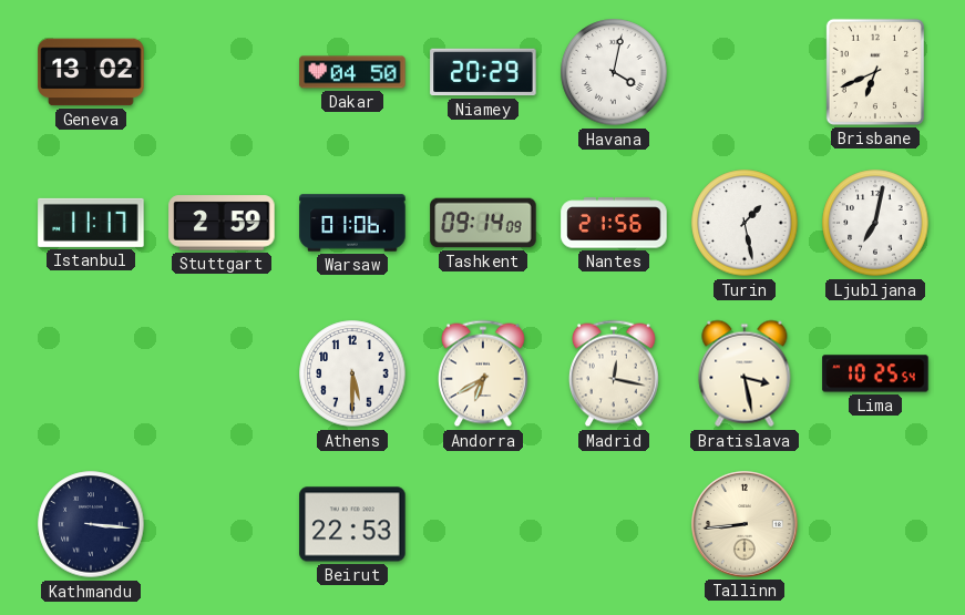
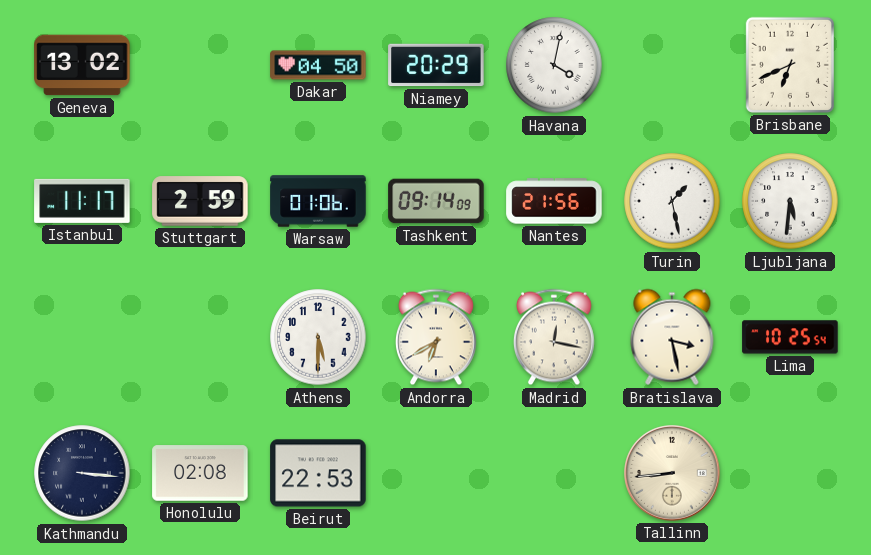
Ljubljana: 7:02 -> 5:31
Honolulu: none -> 02:08
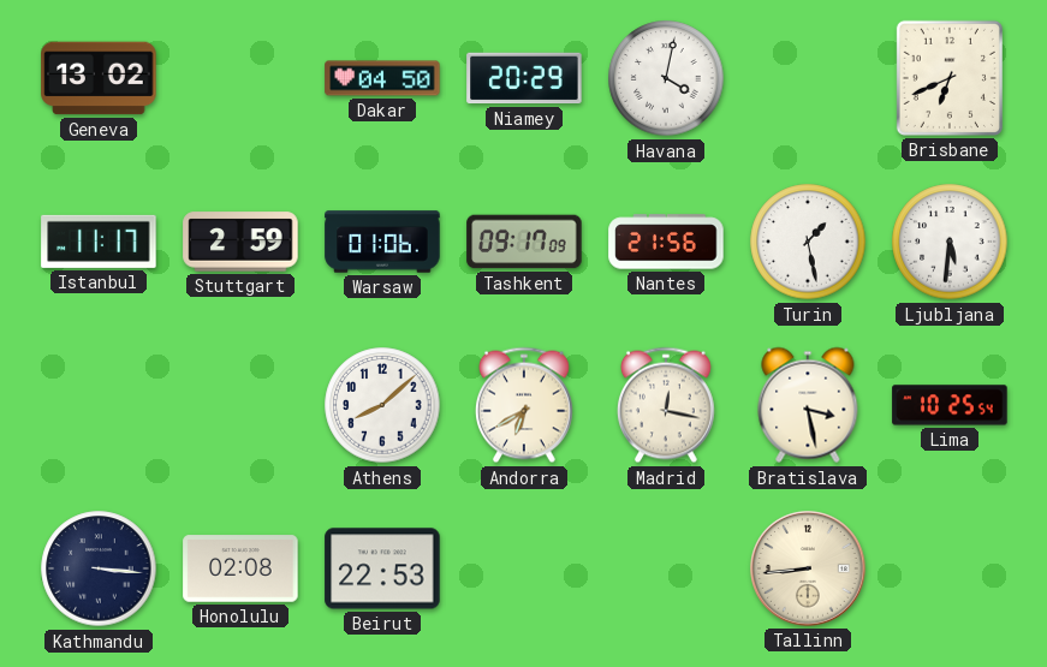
Tashkent: 09:14 -> 09:17
Athens: 5:30 -> 8:08
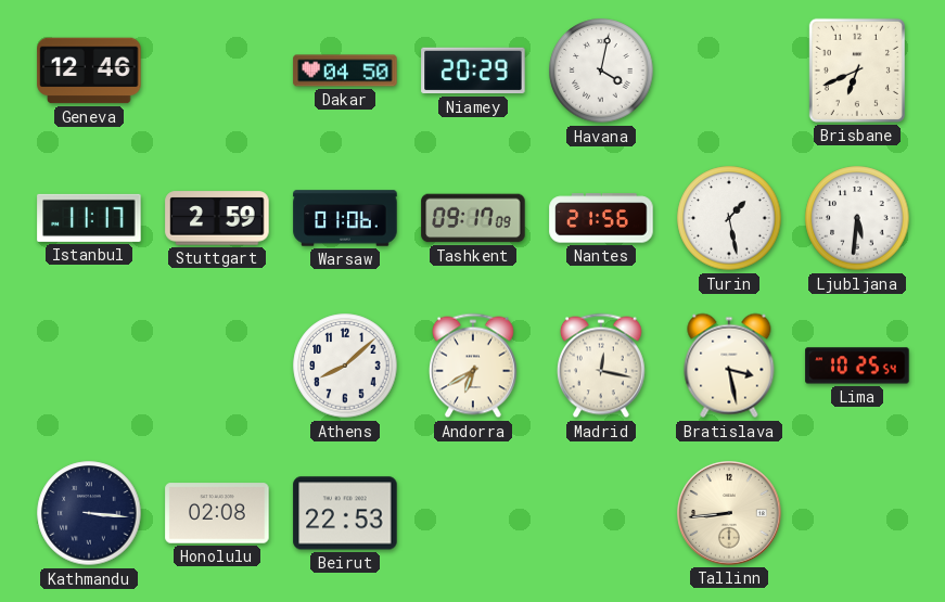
Geneva: 13:02 -> 12:46
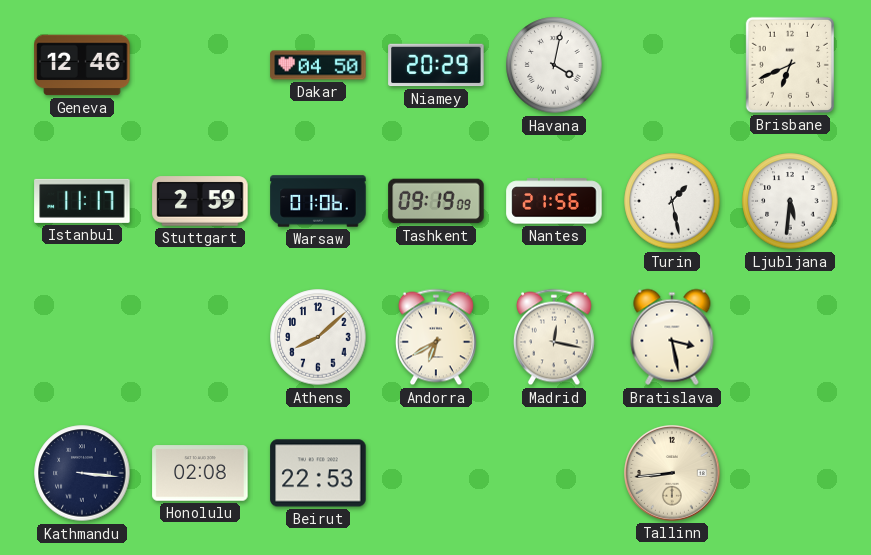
Tashkent: 09:17 -> 09:19
Lima: 10:25 -> none
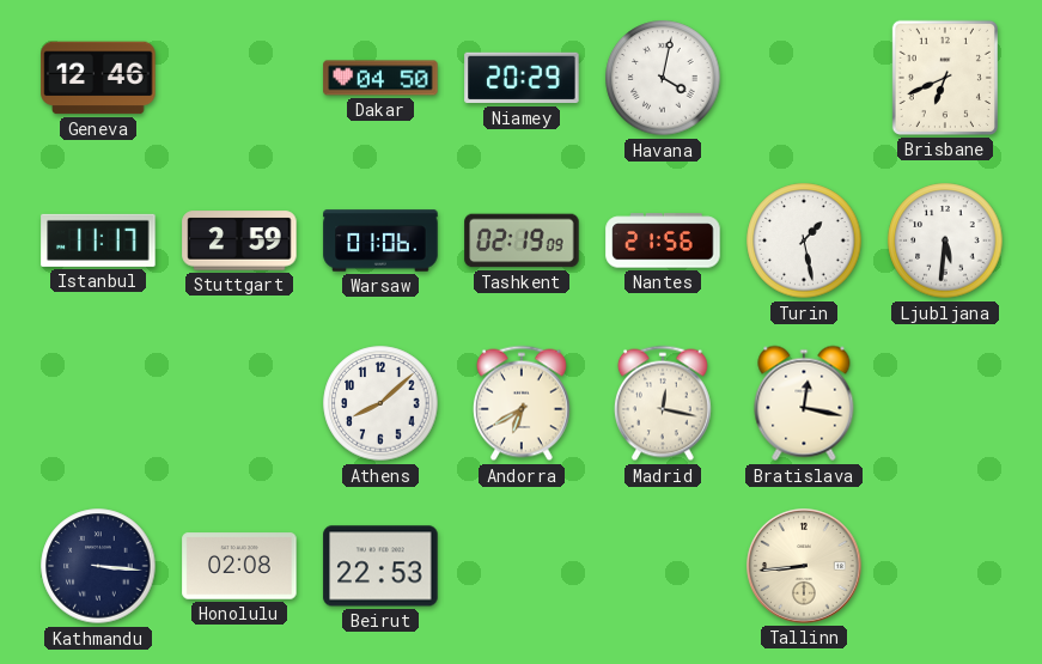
Tashkent: 09:19 -> 02:19
Bratislava: 3:28 -> 12:17
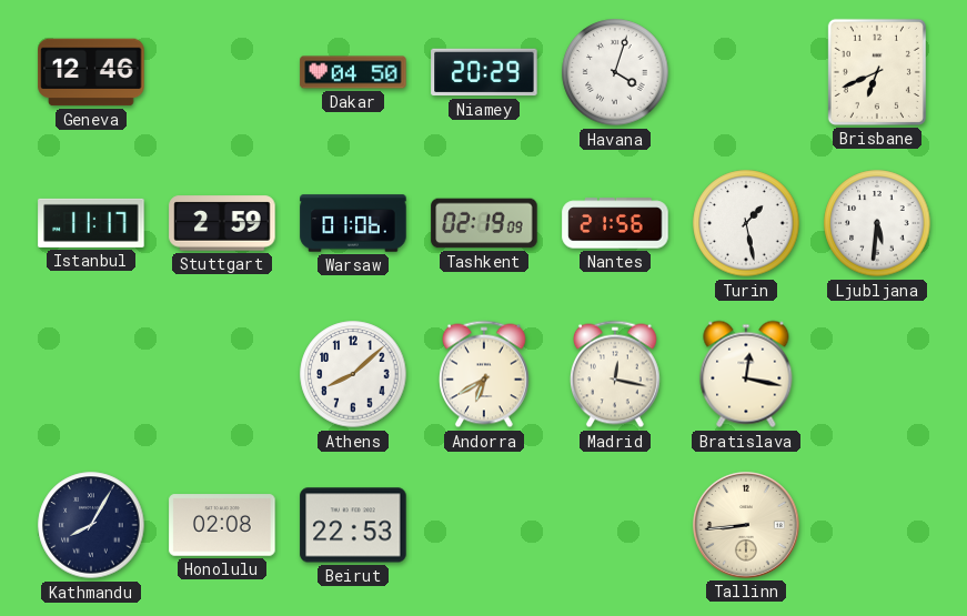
Havana: 4:02 -> 4:03
Kathmandu: 3:16 -> 8:05
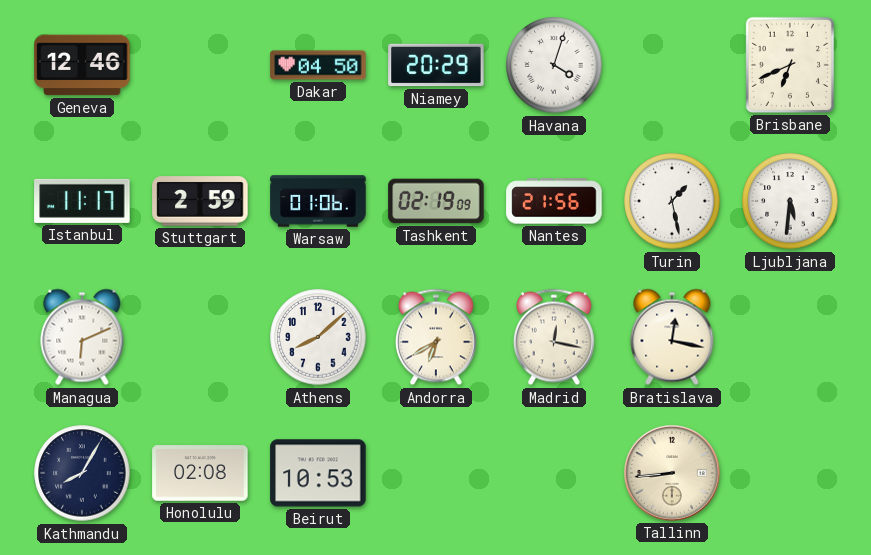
Managua: none -> 6:11
Beirut: 22:53 -> 10:53
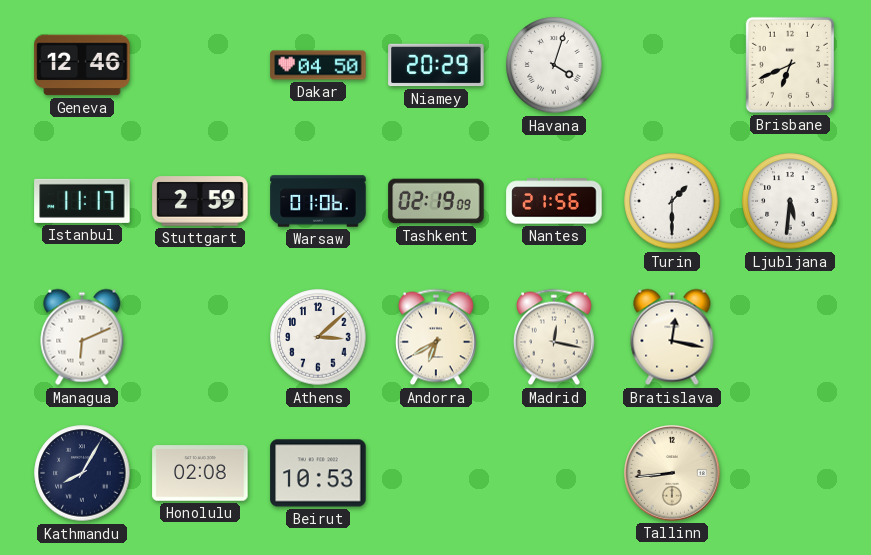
Turin: 1:28 -> 1:30
Athens: 8:08 -> 3:08
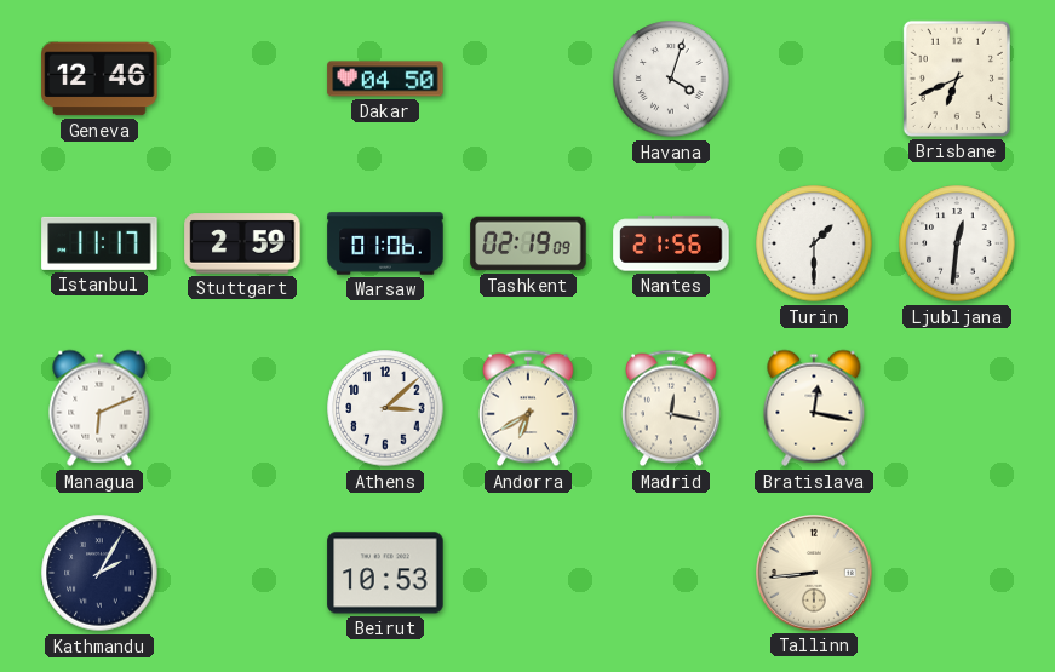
Niamey: 20:29 -> none
Ljubljana: 5:31 -> 12:31
Kathmandu: 8:05 -> 2:05
Honolulu: 02:08 -> none
